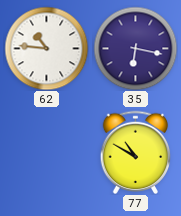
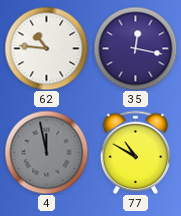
35: 6:17 -> 12:17
4: none -> 11:58
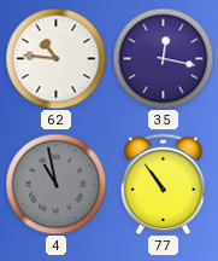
4: 11:58 -> 10:58
77: 10:50 -> 10:54
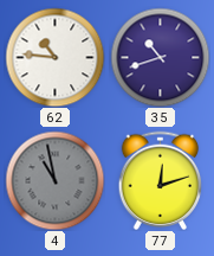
35: 12:17 -> 10:42
77: 10:54 -> 12:12
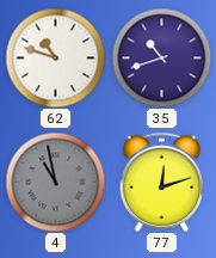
62: 10:46 -> 10:48
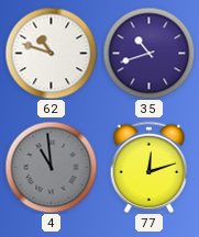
4: 10:58 -> 10:59
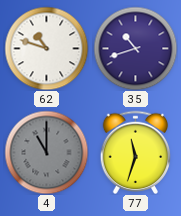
4: 10:59 -> 11:00
77: 12:12 -> 11:33
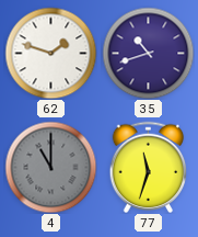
62: 10:48 -> 1:48
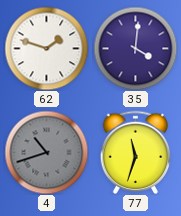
35: 10:42 -> 4:01
4: 11:00 -> 10:42
